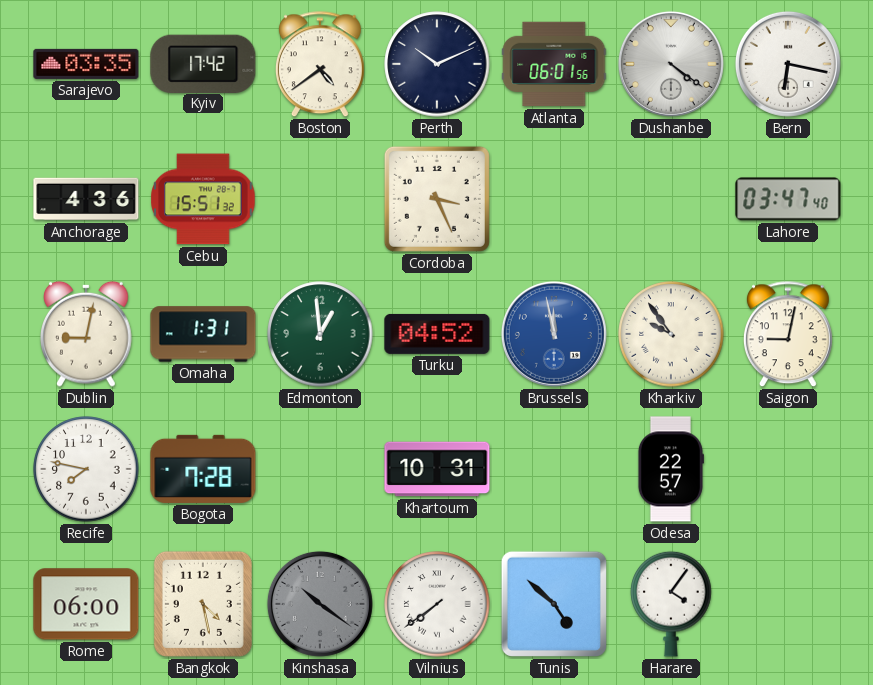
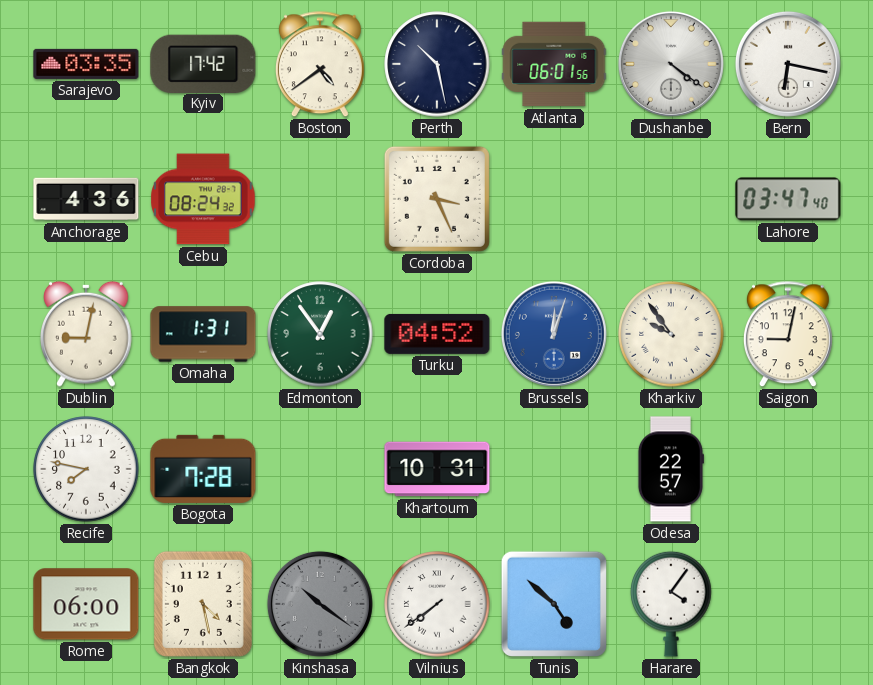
Perth: 10:11 -> 10:28
Cebu: 15:51 -> 08:24
Edmonton: 12:59 -> 12:54
Brussels: 11:58 -> 12:03
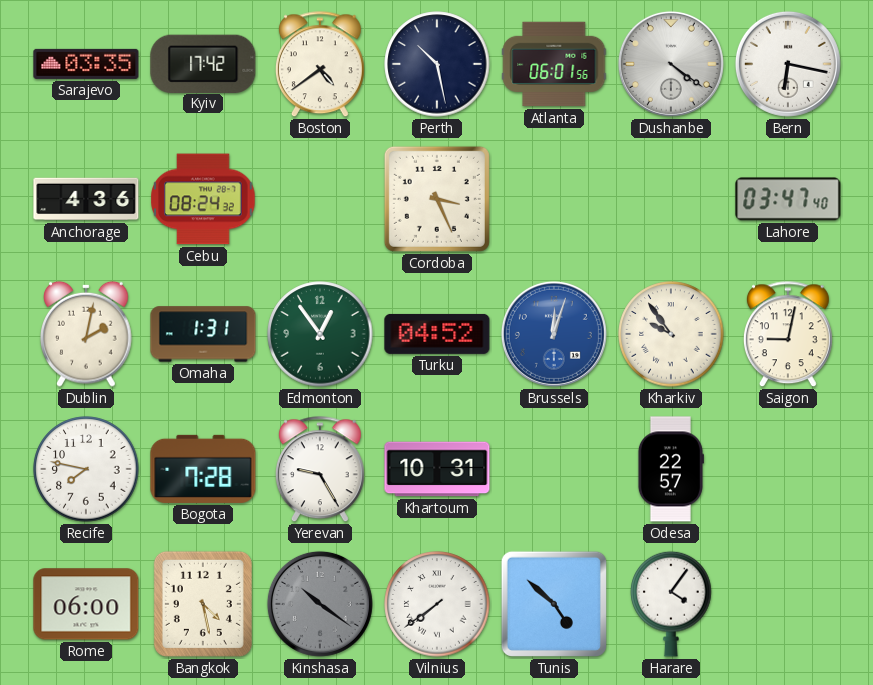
Dublin: 9:02 -> 2:02
Yerevan: none -> 9:25
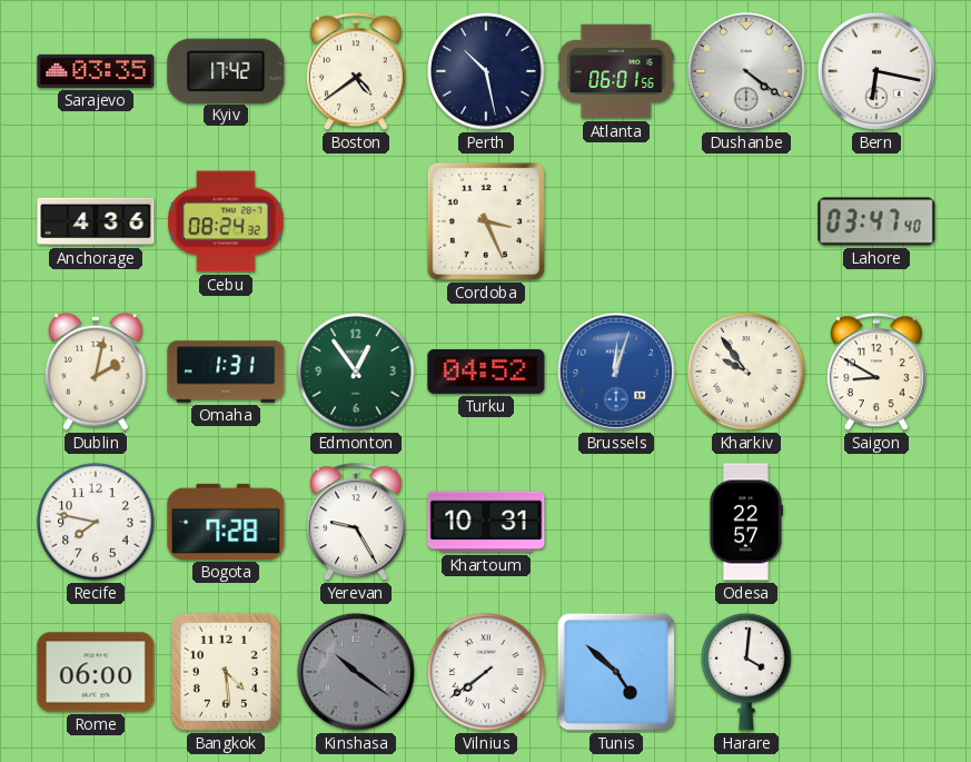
Saigon: 9:02 -> 8:50
Bangkok: 4:28 -> 4:29
Harare: 4:06 -> 4:01
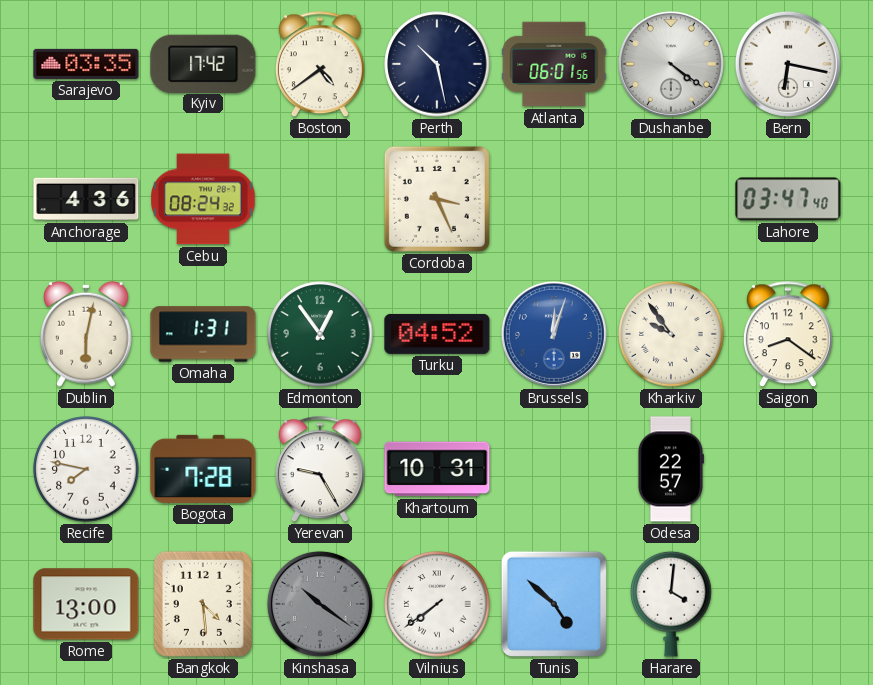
Dublin: 2:02 -> 6:02
Saigon: 8:50 -> 8:21
Rome: 06:00 -> 13:00
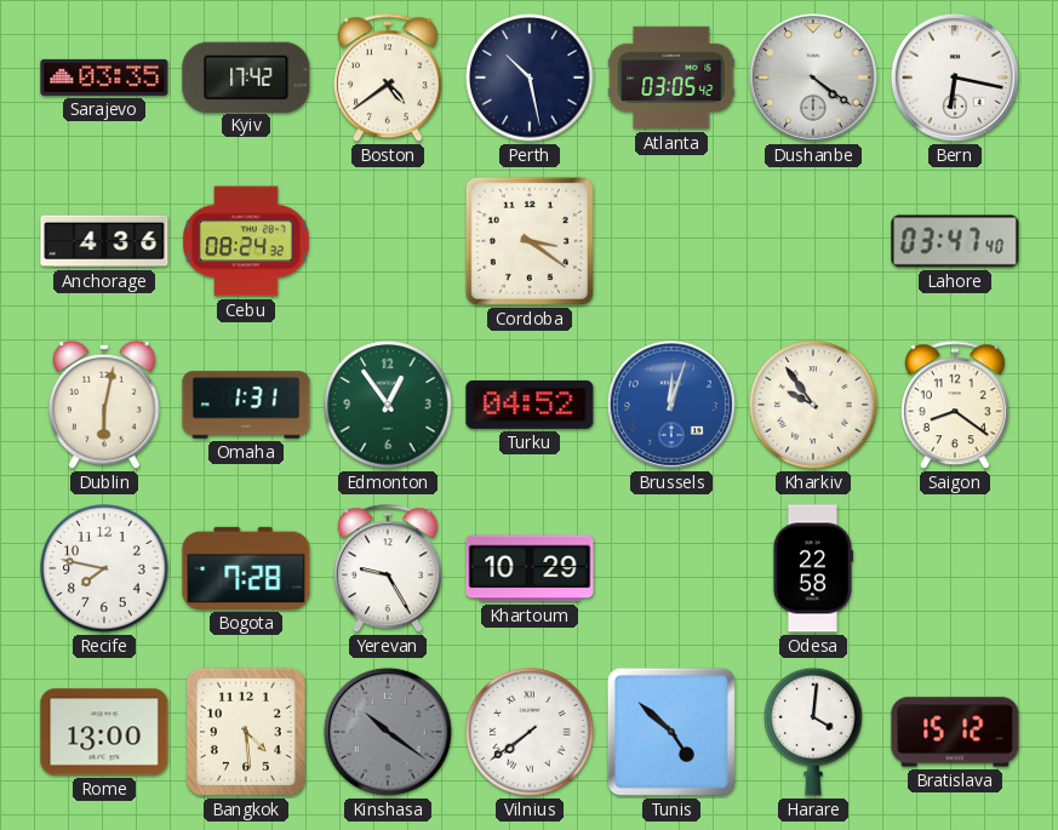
Atlanta: 06:01 -> 03:05
Cordoba: 3:26 -> 3:21
Khartoum: 10:31 -> 10:29
Odesa: 22:57 -> 22:58
Bratislava: none -> 15:12
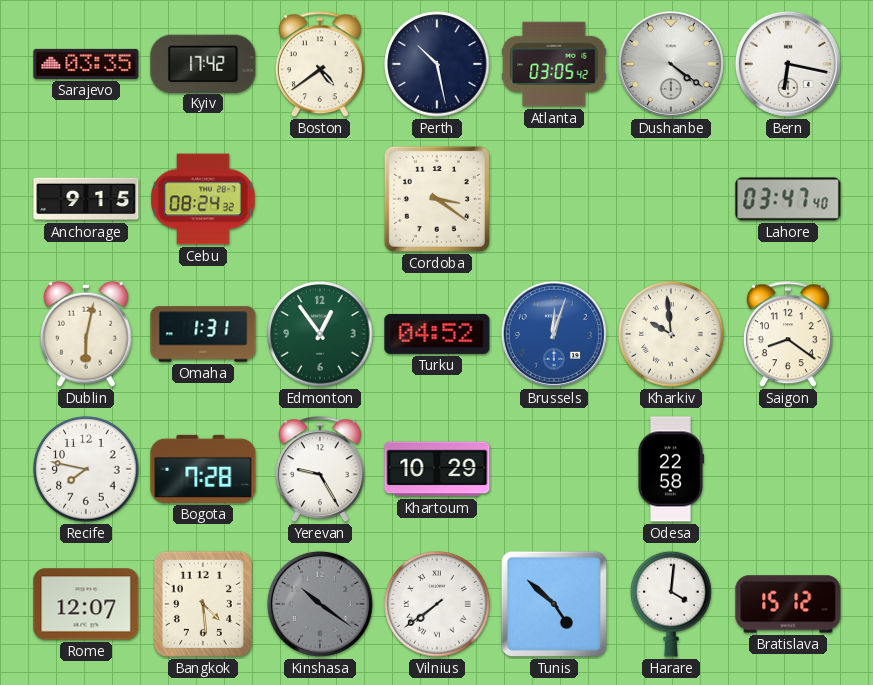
Anchorage: 4:36 -> 9:15
Kharkiv: 9:54 -> 9:59
Rome: 13:00 -> 12:07
